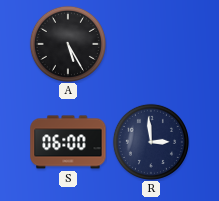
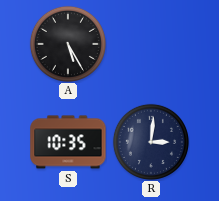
S: 06:00 -> 10:35
R: 2:59 -> 3:01
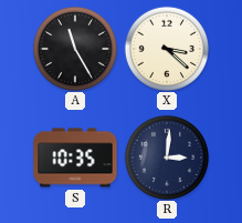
A: 5:25 -> 11:25
X: none -> 3:22
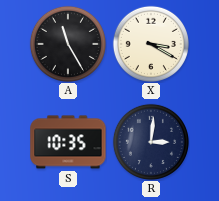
X: 3:22 -> 3:20
